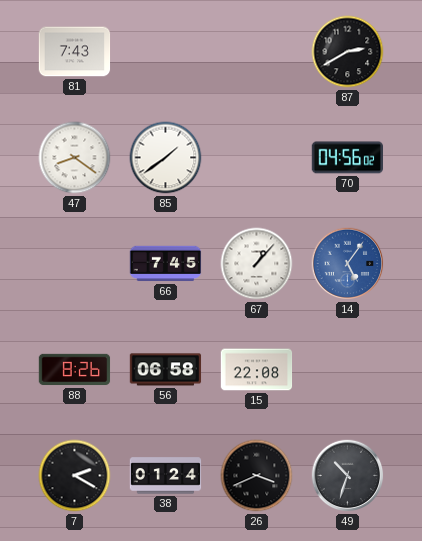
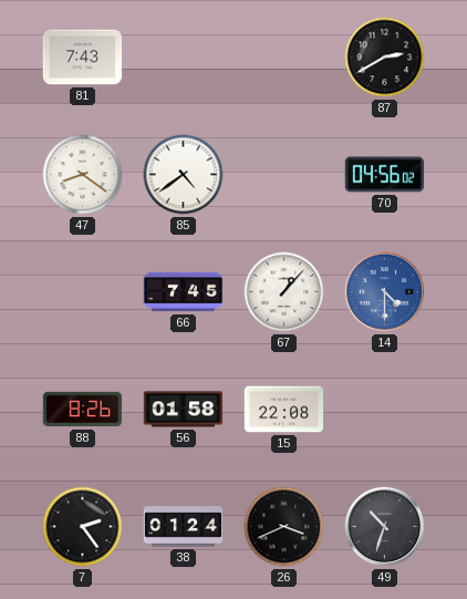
85: 1:39 -> 4:39
14: 5:06 -> 4:30
56: 06:58 -> 01:58
7: 2:20 -> 2:24
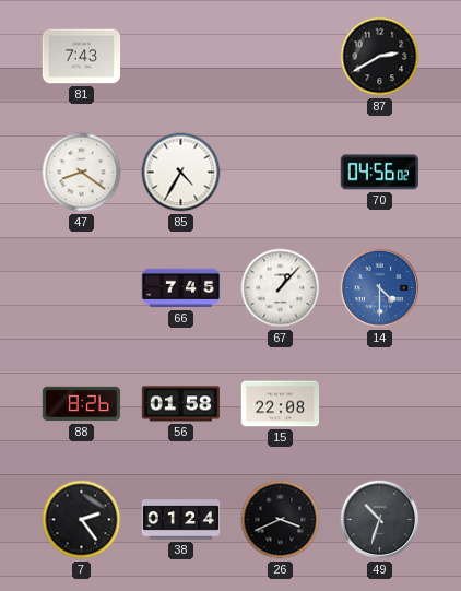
85: 4:39 -> 4:35
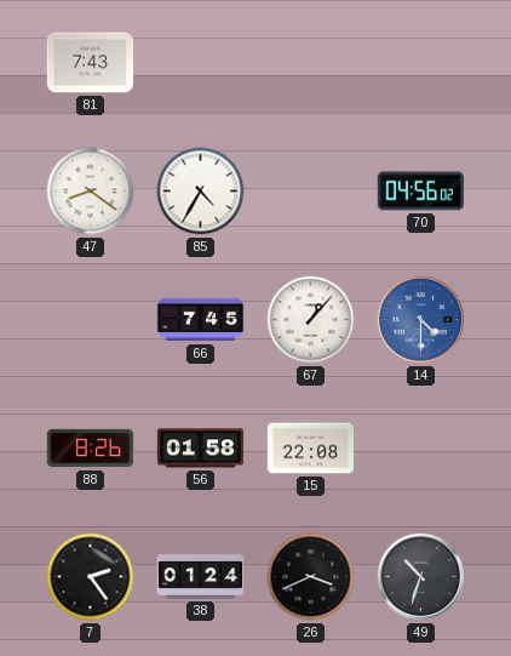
87: 2:40 -> none
